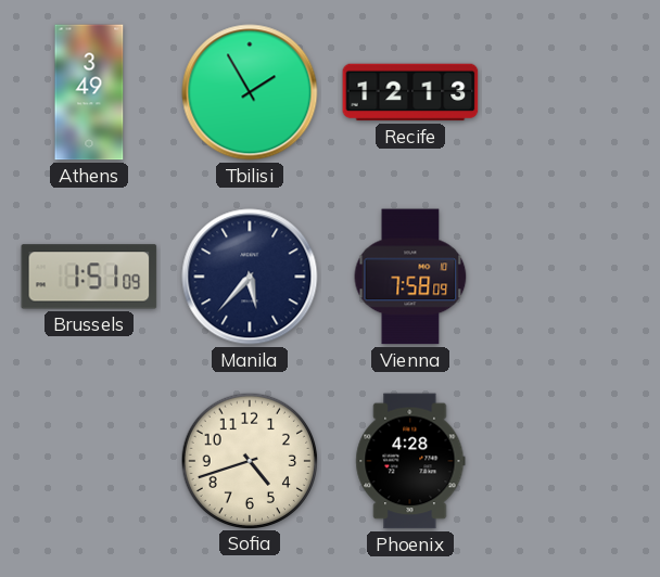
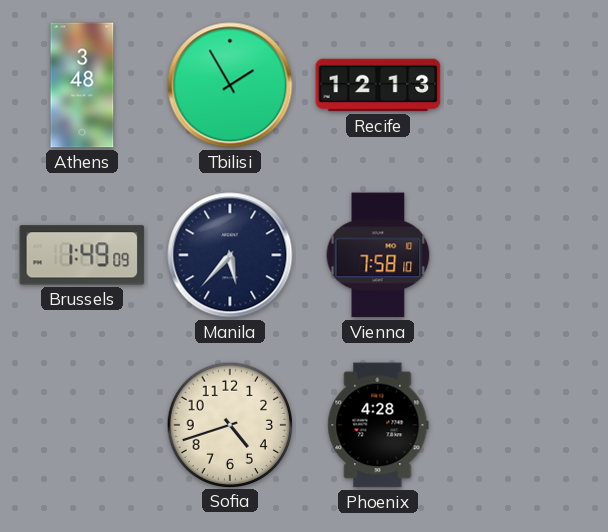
Athens: 3:49 -> 3:48
Brussels: 1:51 -> 1:49
Vienna: 7:58:09 -> 7:58:10
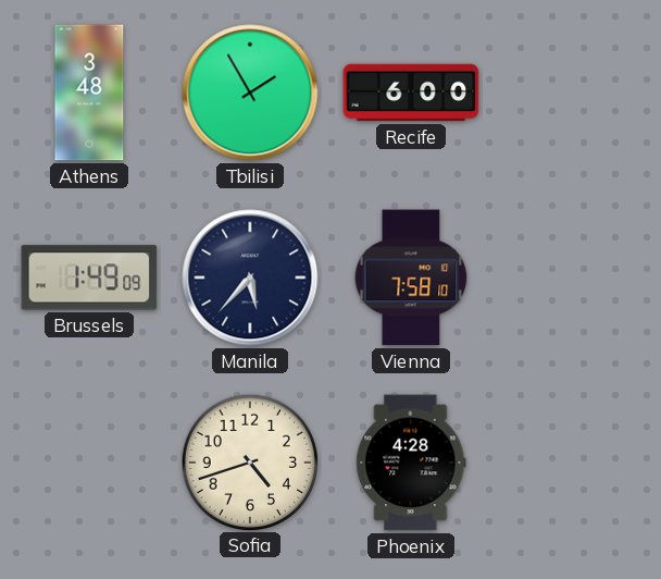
Recife: 12:13 -> 6:00
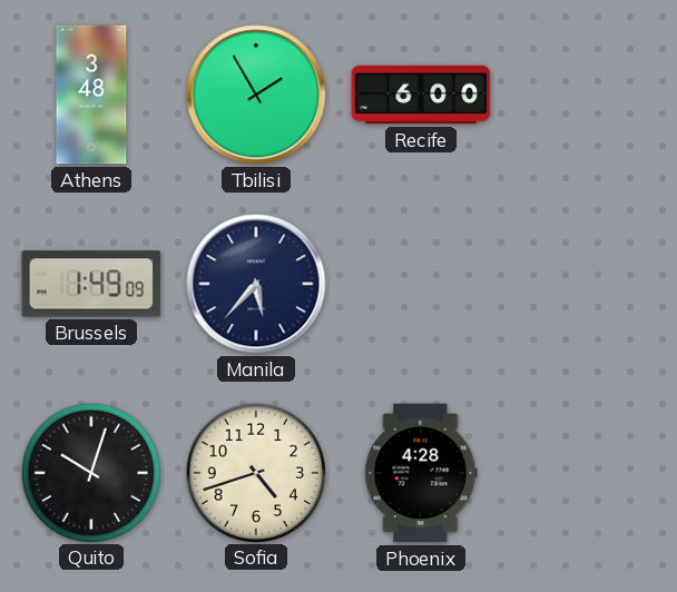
Vienna: 7:58 -> none
Quito: none -> 10:03
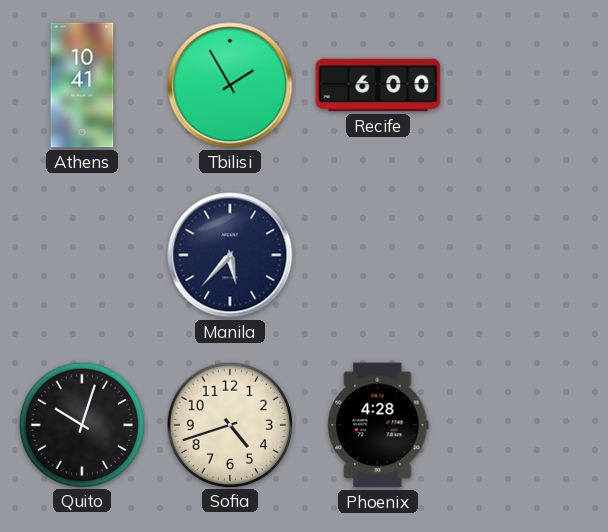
Athens: 3:48 -> 10:41
Brussels: 1:49 -> none
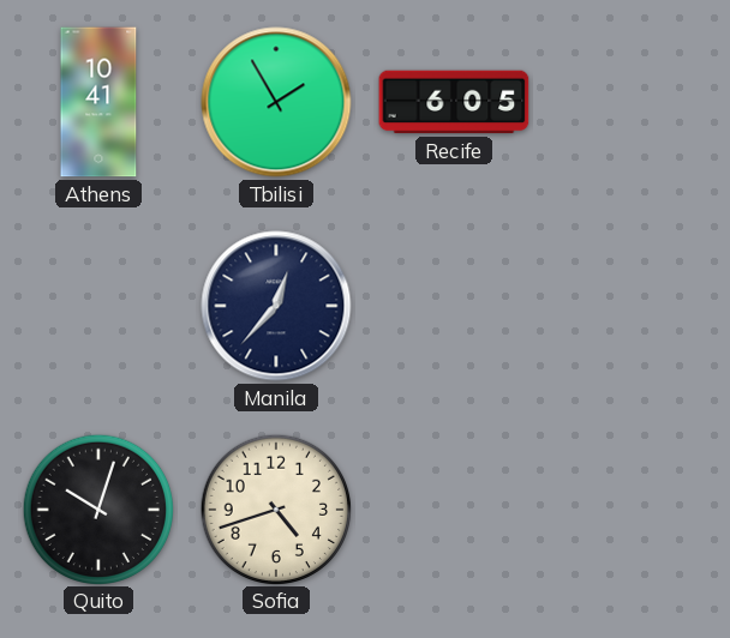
Recife: 6:00 -> 6:05
Manila: 5:37 -> 12:37
Phoenix: 4:28 -> none
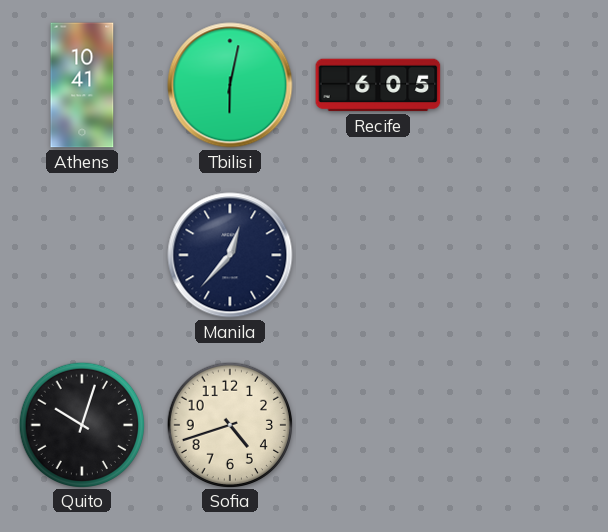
Tbilisi: 1:55 -> 6:02
